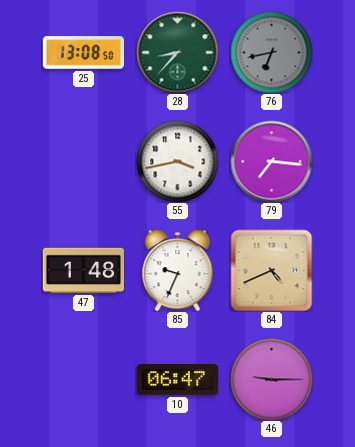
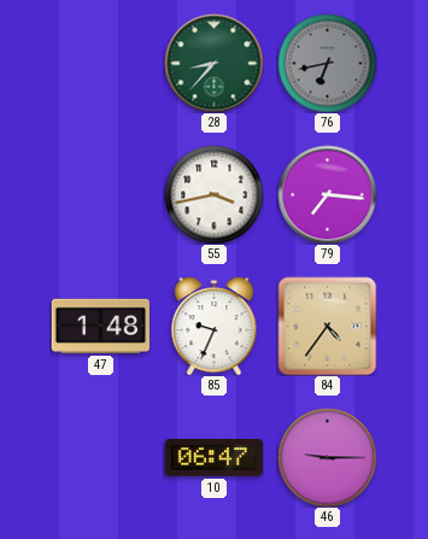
25: 13:08 -> none
84: 4:41 -> 4:36
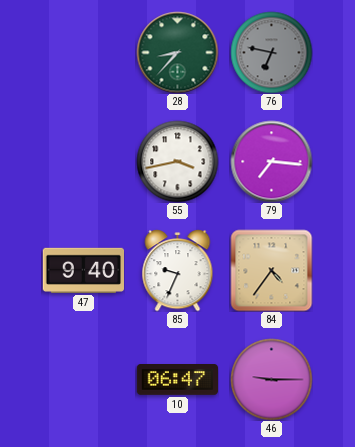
76: 6:43 -> 6:47
47: 1:48 -> 9:40
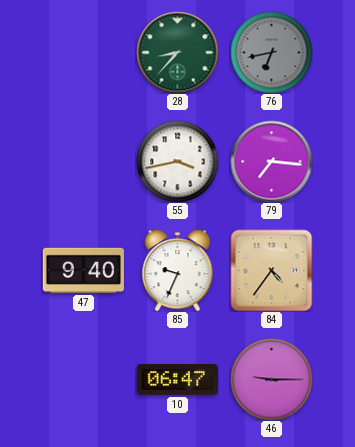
76: 6:47 -> 6:43
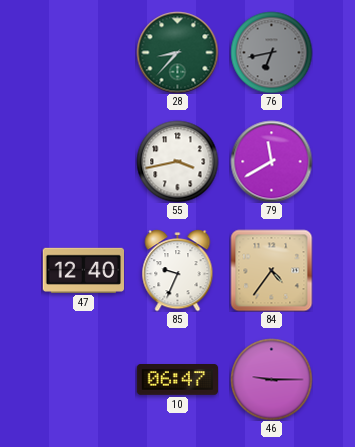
79: 7:16 -> 11:40
47: 9:40 -> 12:40
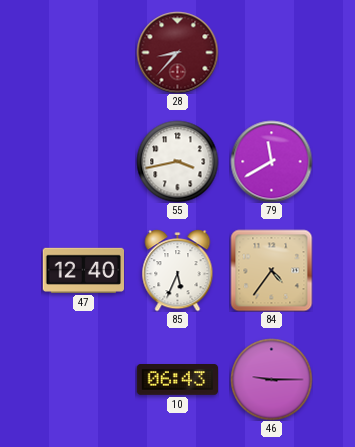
28 dial: green -> burgundy
76: 6:43 -> none
85: 9:34 -> 5:34
10: 06:47 -> 06:43
